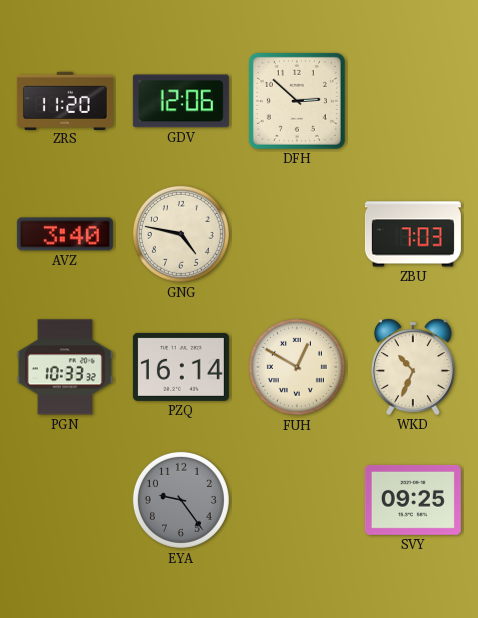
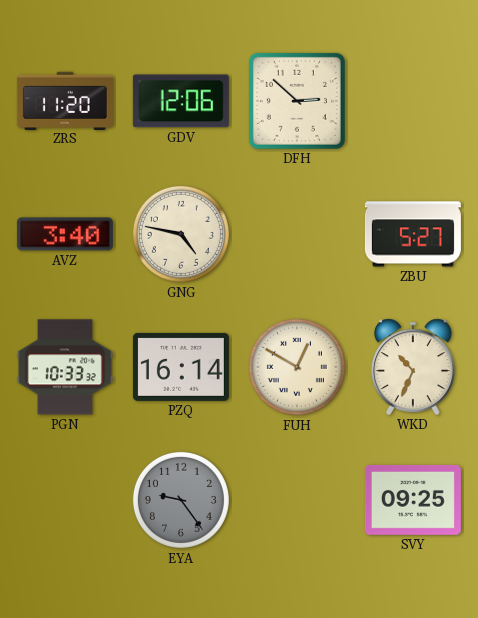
ZBU: 7:03 -> 5:27
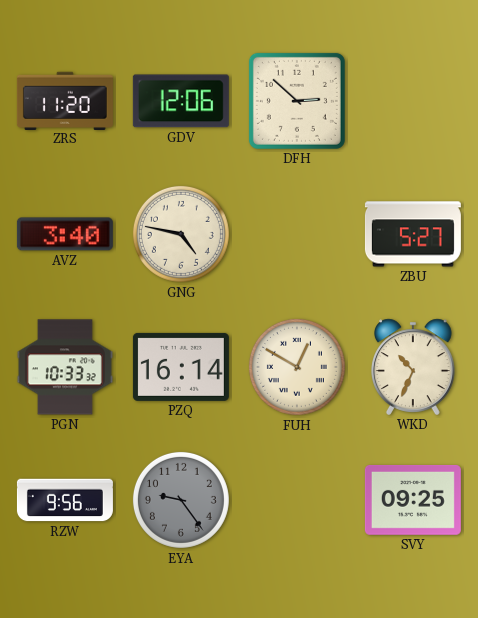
RZW: none -> 9:56
